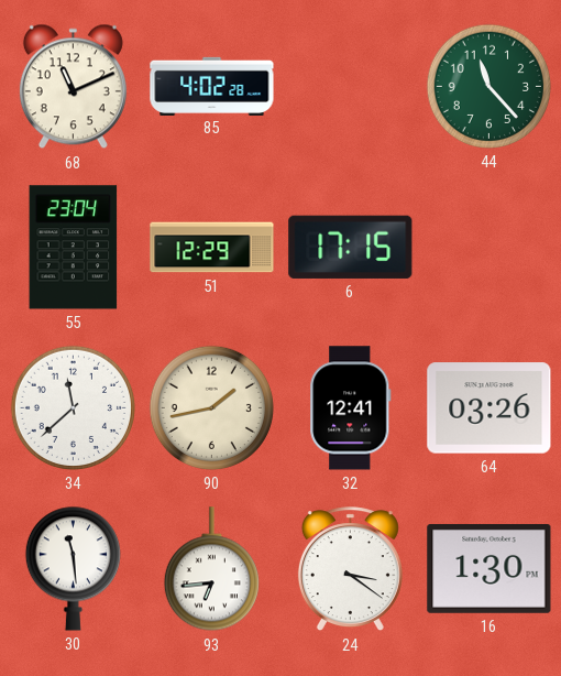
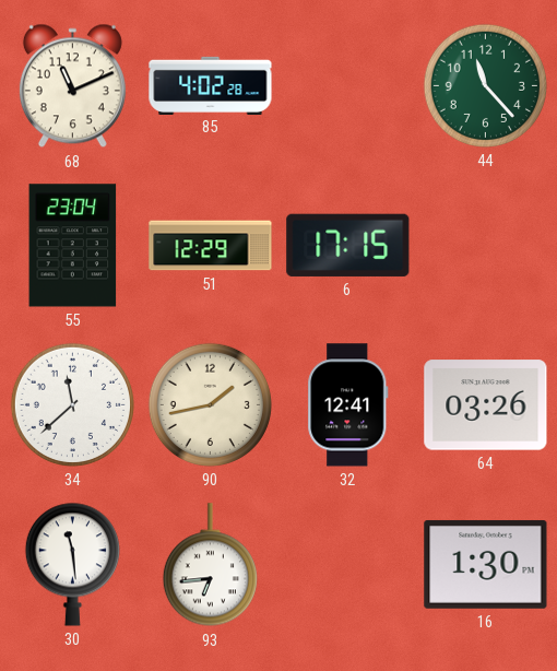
24: 3:21 -> none
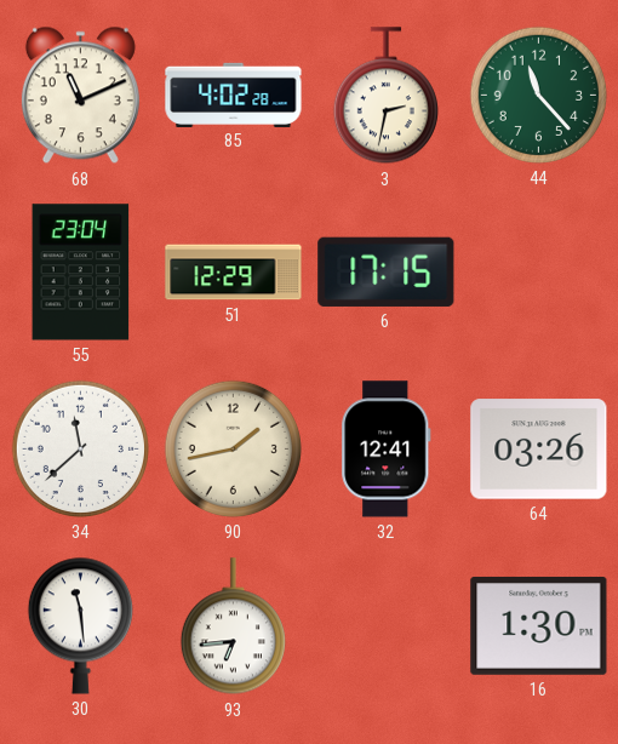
3: none -> 2:32
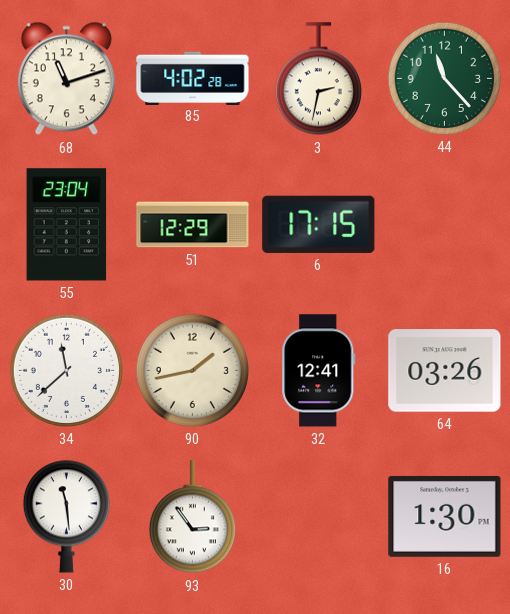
68: 11:11 -> 11:12
93: 6:44 -> 2:54
